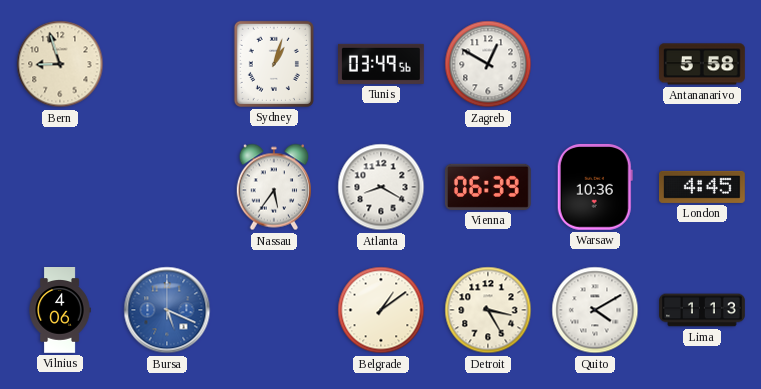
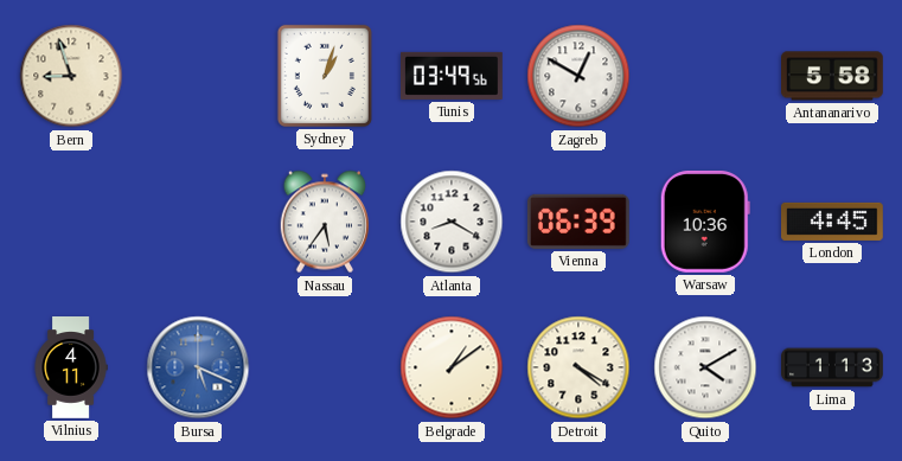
Vilnius: 4:06 -> 4:11
Detroit: 3:25 -> 4:20
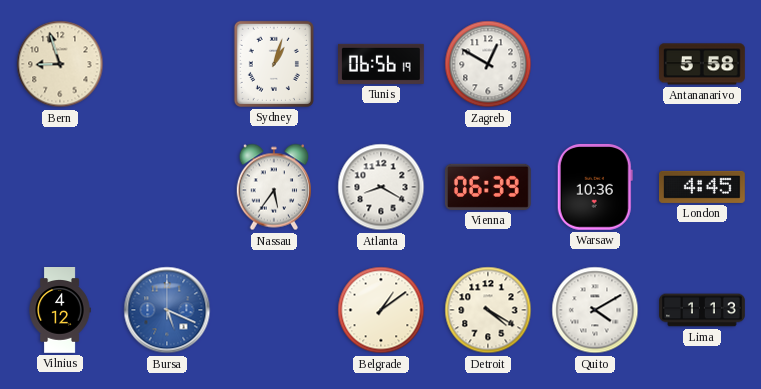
Tunis: 03:49 -> 06:56
Vilnius: 4:11 -> 4:12
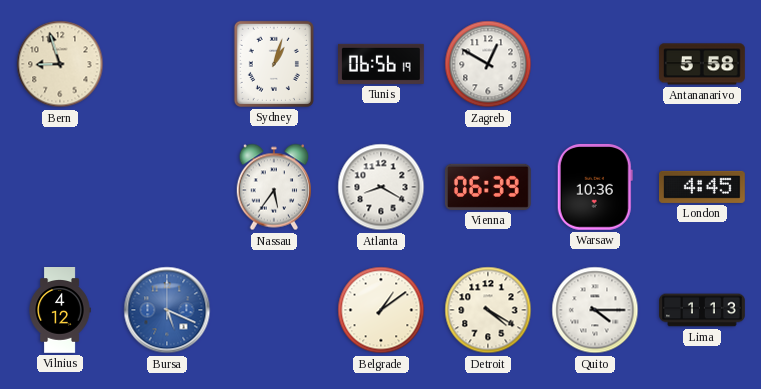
Quito: 4:10 -> 4:15
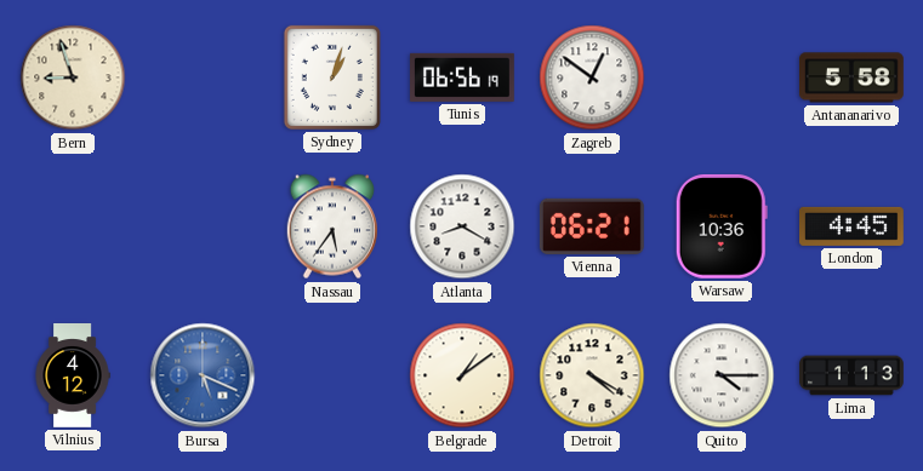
Zagreb: 12:50 -> 12:51
Vienna: 06:39 -> 06:21
